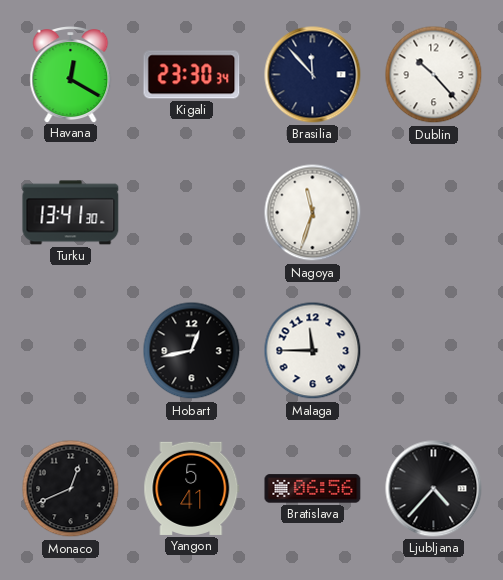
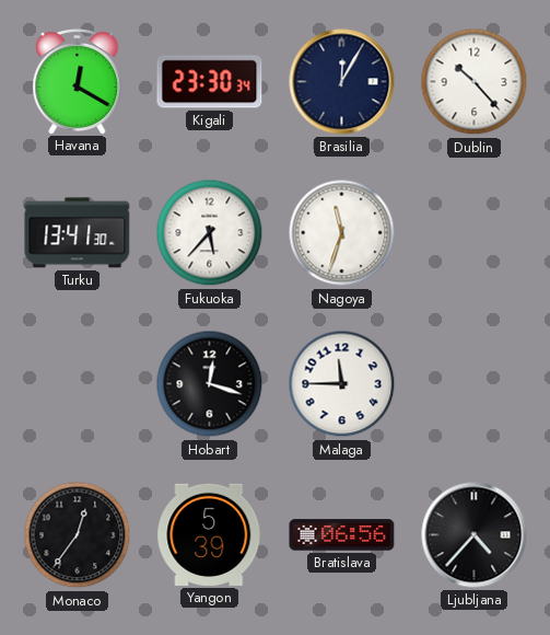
Brasilia: 11:53 -> 12:05
Fukuoka: none -> 5:37
Hobart: 12:43 -> 12:18
Monaco: 12:41 -> 12:36
Yangon: 5:41 -> 5:39
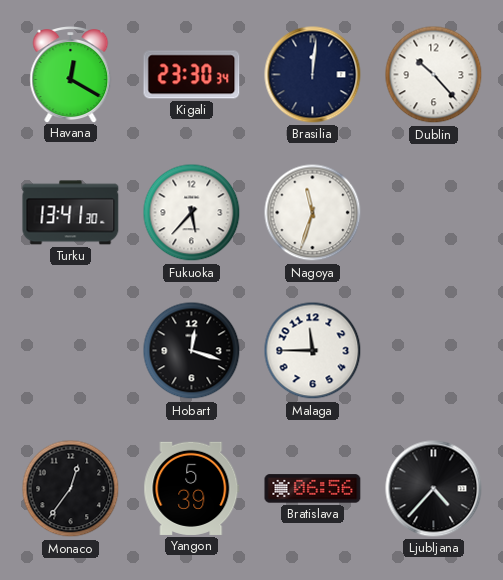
Brasilia: 12:05 -> 12:01
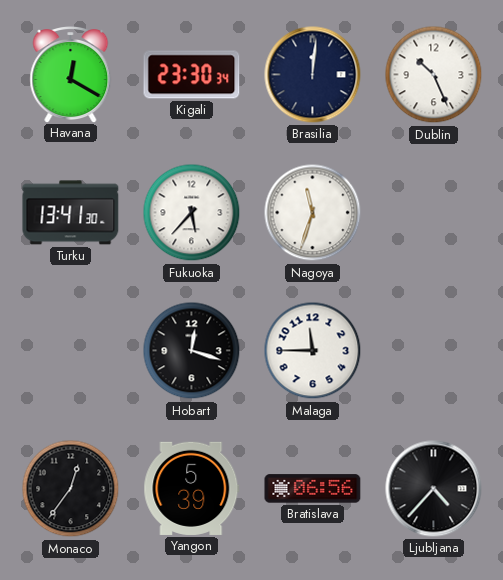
Dublin: 10:23 -> 10:26
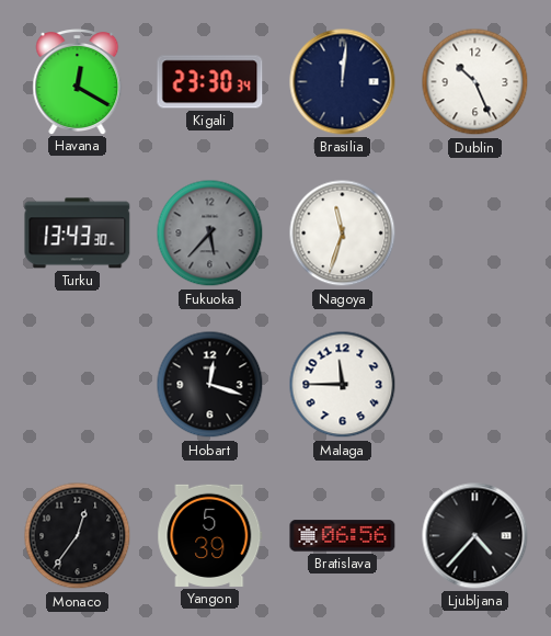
Turku: 13:41 -> 13:43
Fukuoka dial: white -> grey
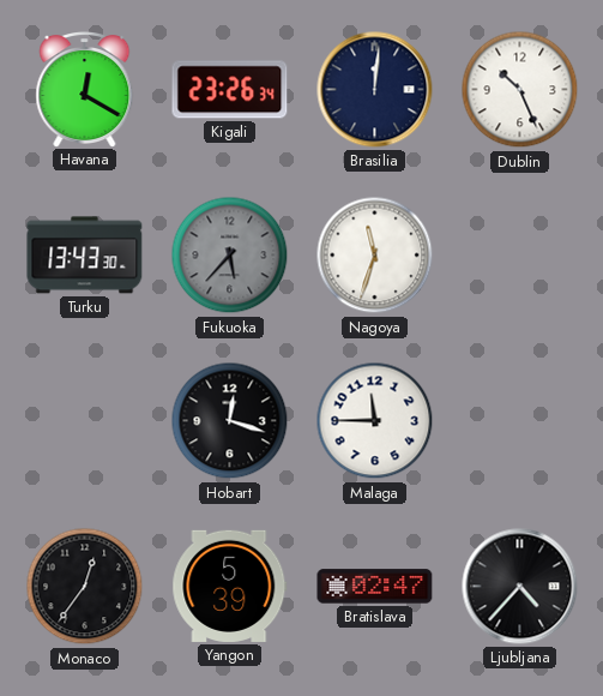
Kigali: 23:30 -> 23:26
Bratislava: 06:56 -> 02:47
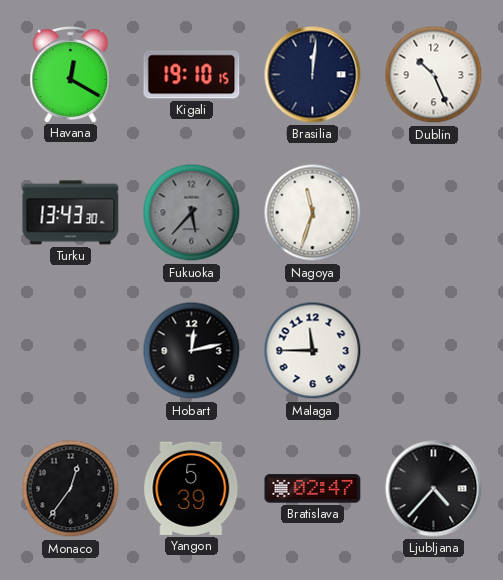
Kigali: 23:26 -> 19:10
Hobart: 12:18 -> 12:13
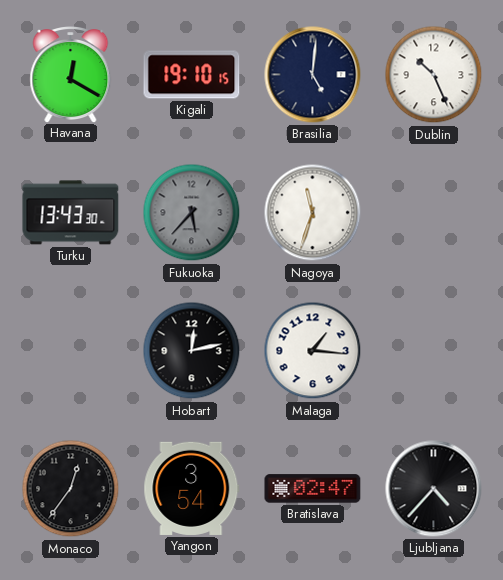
Brasilia: 12:01 -> 5:01
Malaga: 11:45 -> 1:16
Yangon: 5:39 -> 3:54
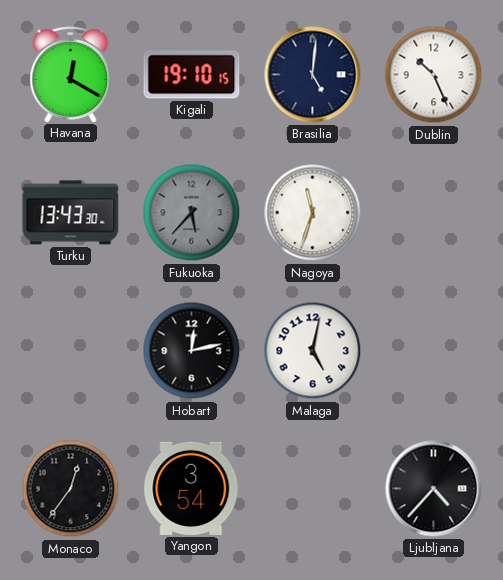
Malaga: 1:16 -> 5:02
Bratislava: 02:47 -> none
